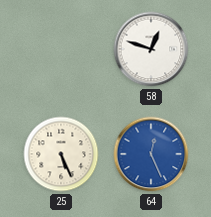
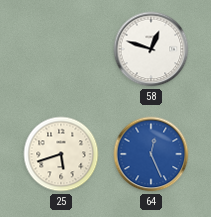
25: 5:26 -> 5:42
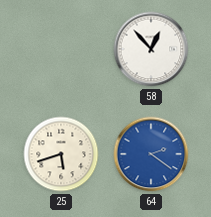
58: 12:48 -> 12:53
64: 12:26 -> 2:21
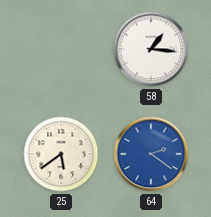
58: 12:53 -> 1:16
25: 5:42 -> 5:39
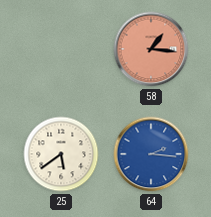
58 dial: white -> salmon
64: 2:21 -> 2:16
